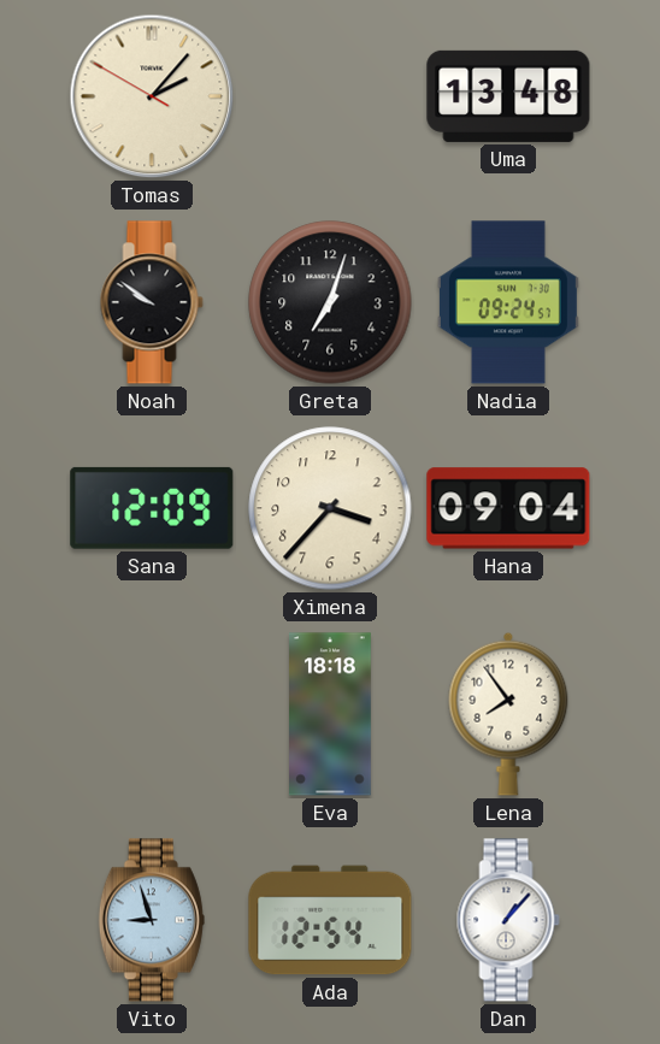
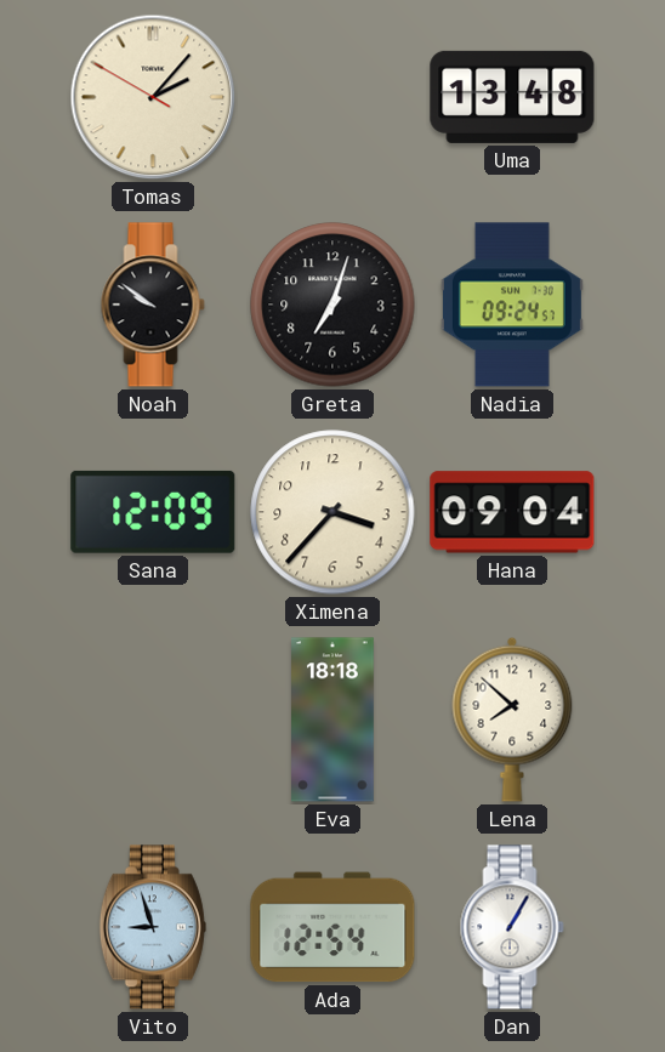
Lena: 7:54 -> 7:52
Dan: 1:07 -> 1:05
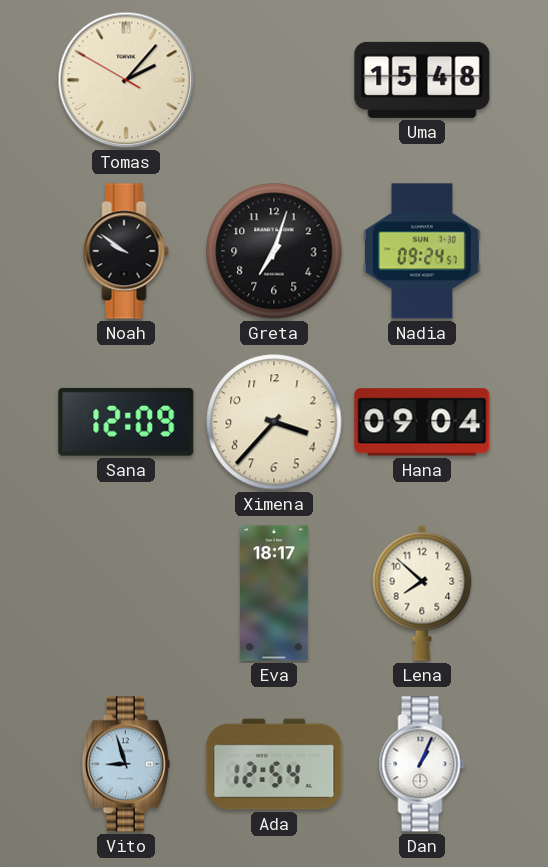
Uma: 13:48 -> 15:48
Eva: 18:18 -> 18:17
Dan: 1:05 -> 1:04
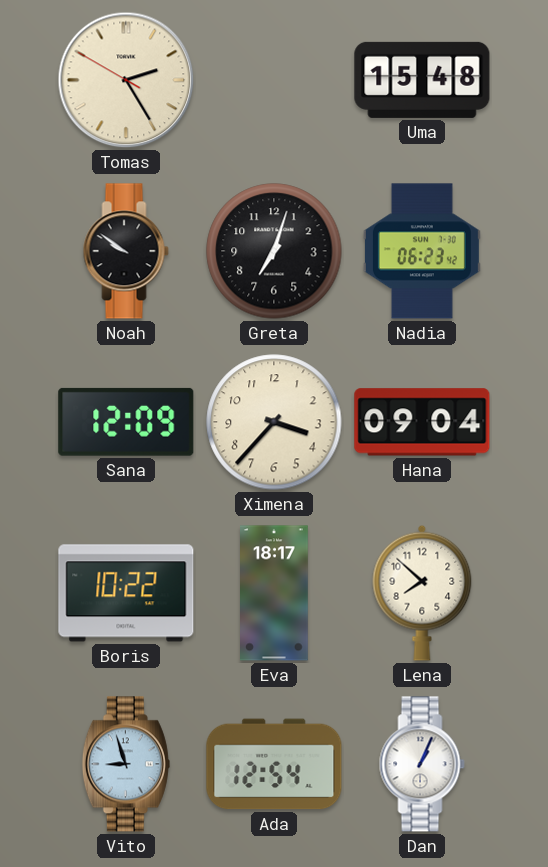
Tomas: 2:06 -> 2:24
Nadia: 09:24 -> 06:23
Boris: none -> 10:22
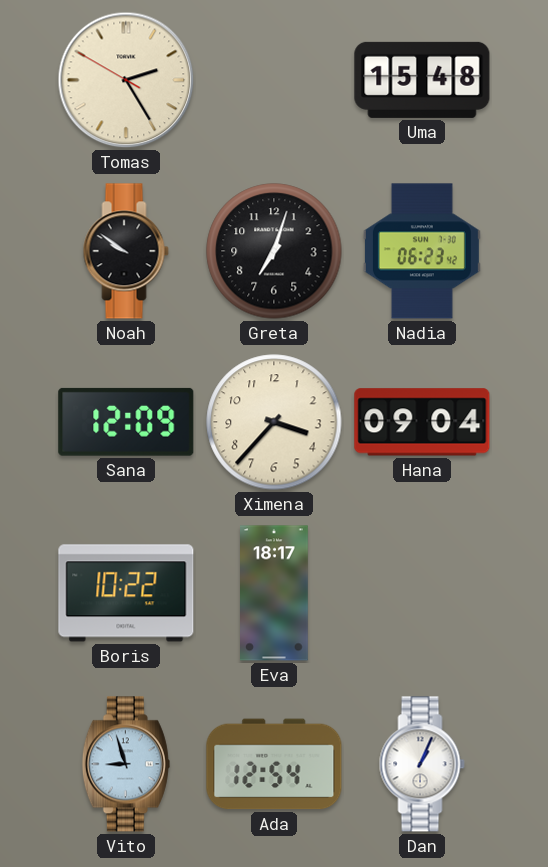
Lena: 7:52 -> none
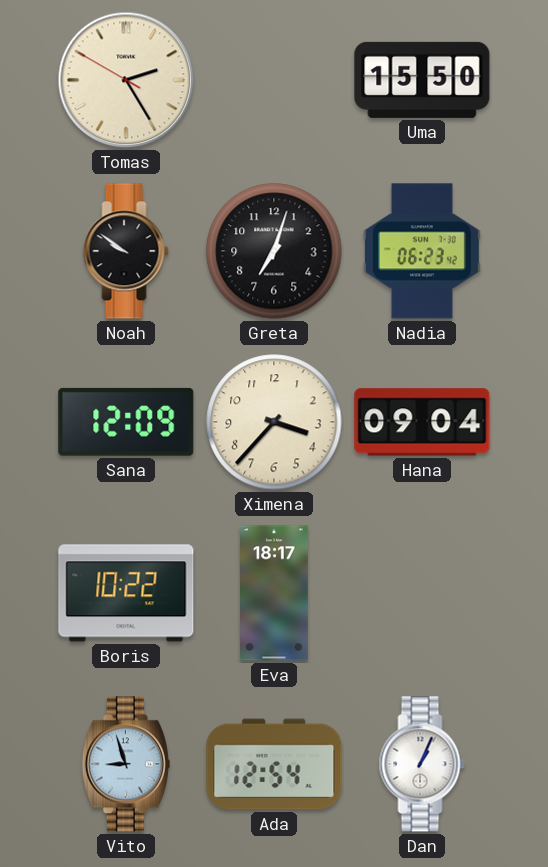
Uma: 15:48 -> 15:50
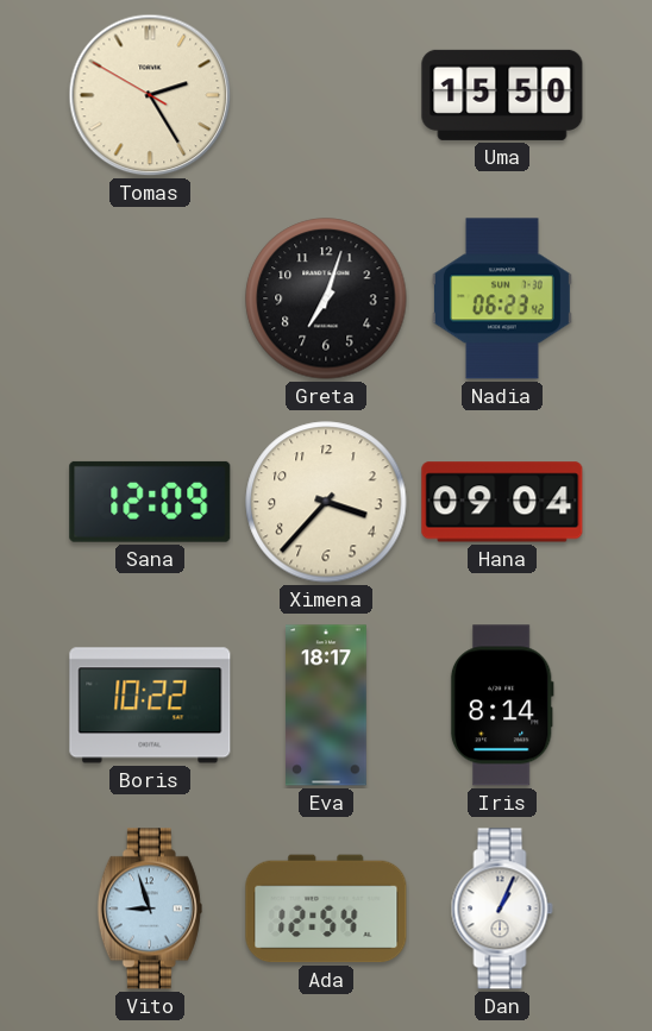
Noah: 9:51 -> none
Iris: none -> 8:14
